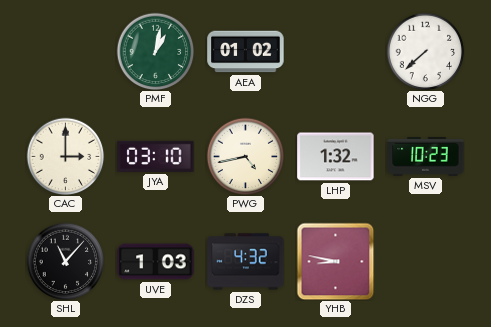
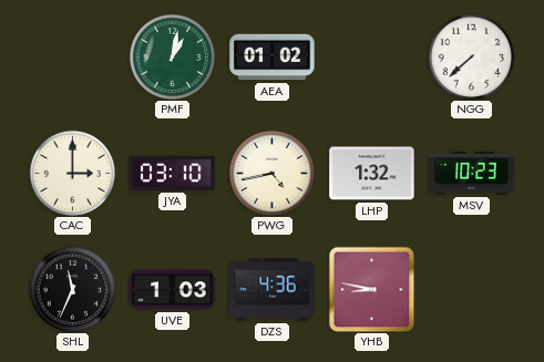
SHL: 11:07 -> 11:34
DZS: 4:32 -> 4:36
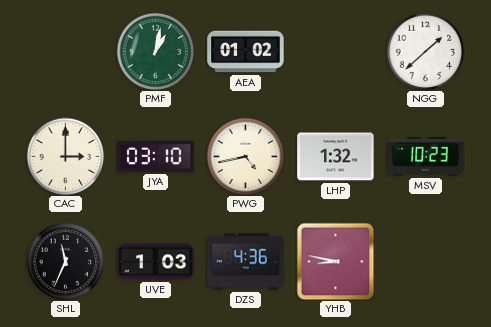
NGG: 7:38 -> 1:38
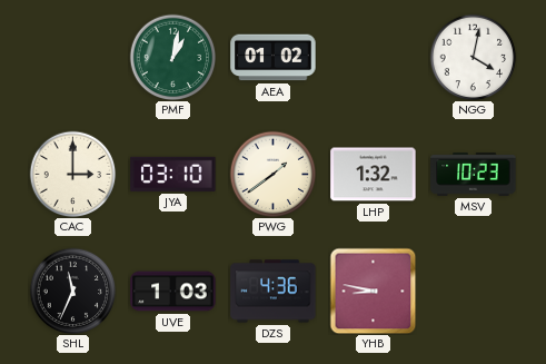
NGG: 1:38 -> 4:02
PWG: 4:43 -> 1:39
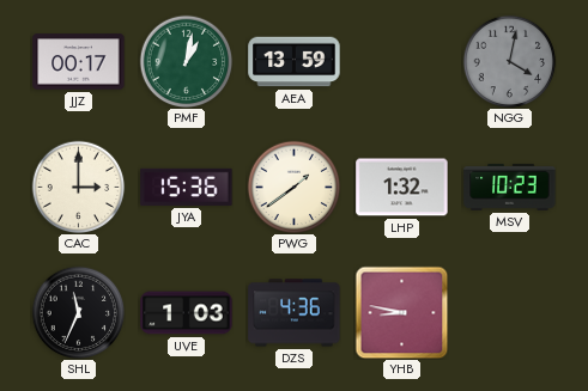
JJZ: none -> 00:17
AEA: 01:02 -> 13:59
NGG dial: white -> grey
JYA: 03:10 -> 15:36
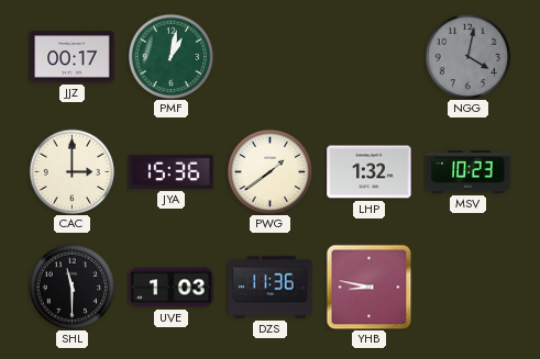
AEA: 13:59 -> none
SHL: 11:34 -> 11:30
DZS: 4:36 -> 11:36
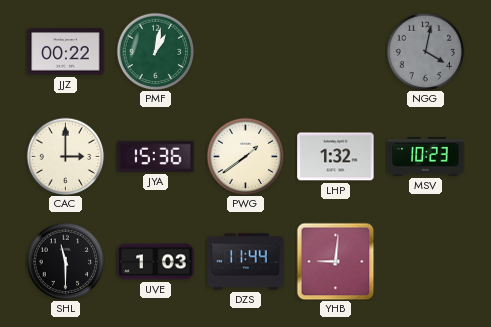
JJZ: 00:17 -> 00:22
DZS: 11:36 -> 11:44
YHB: 8:47 -> 9:01
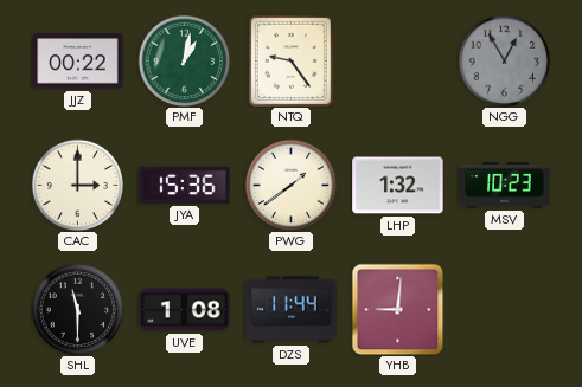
NTQ: none -> 9:24
NGG: 4:02 -> 12:55
UVE: 1:03 -> 1:08
